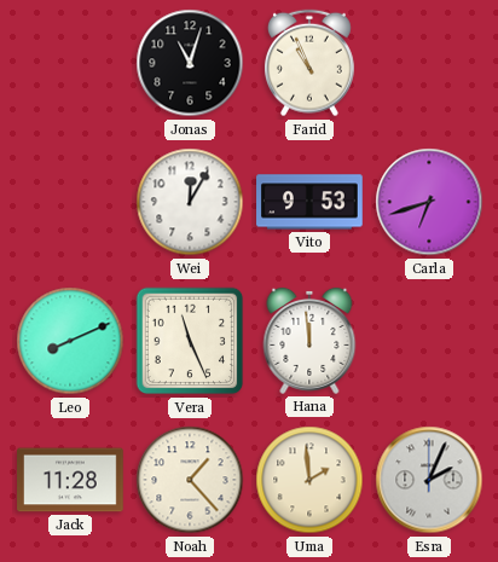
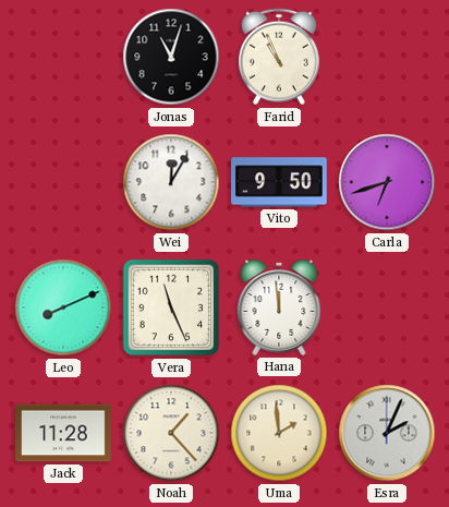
Vito: 9:53 -> 9:50
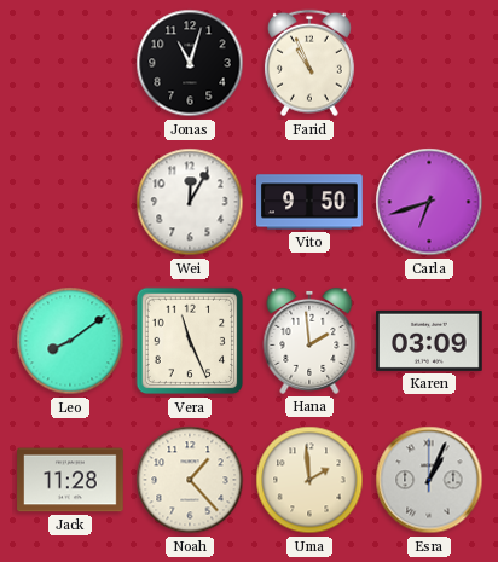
Leo: 8:11 -> 8:09
Hana: 11:59 -> 1:59
Karen: none -> 03:09
Esra: 2:04 -> 1:04
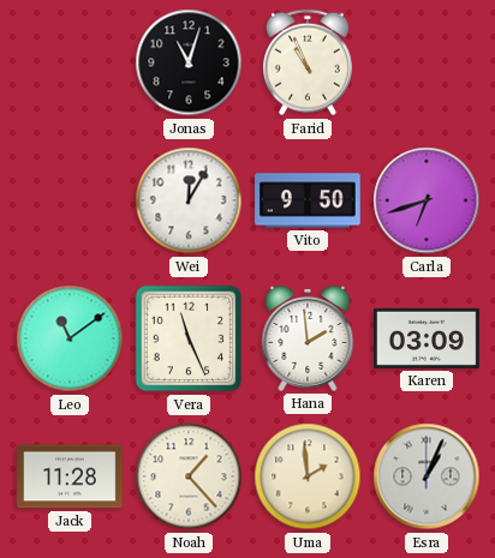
Leo: 8:09 -> 11:09
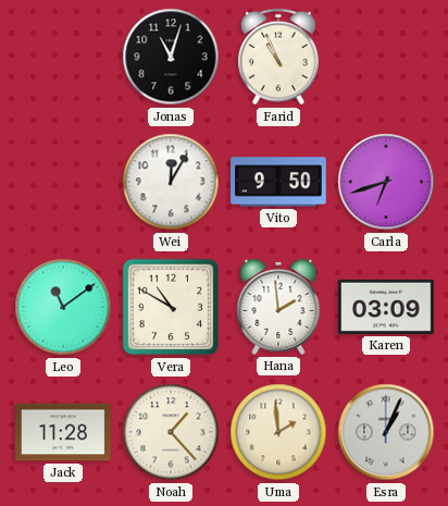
Vera: 11:26 -> 10:50
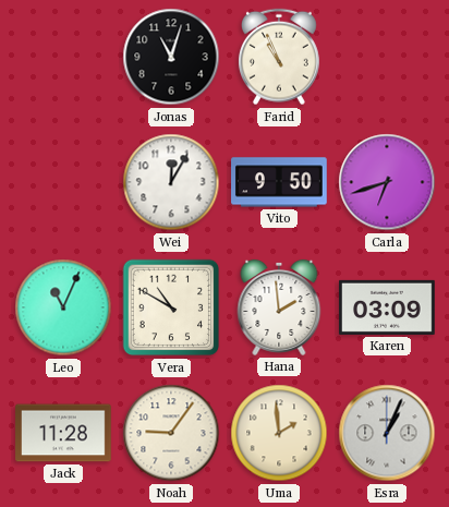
Leo: 11:09 -> 11:04
Noah: 1:23 -> 9:06
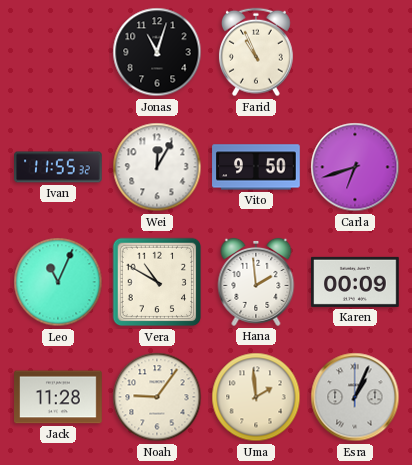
Ivan: none -> 11:55
Karen: 03:09 -> 00:09
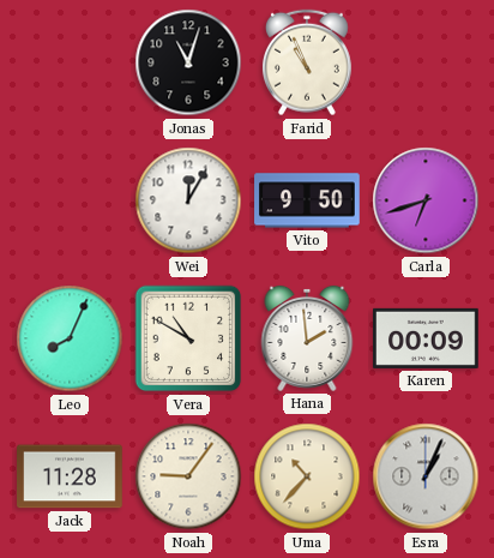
Ivan: 11:55 -> none
Leo: 11:04 -> 8:04
Uma: 1:59 -> 10:37
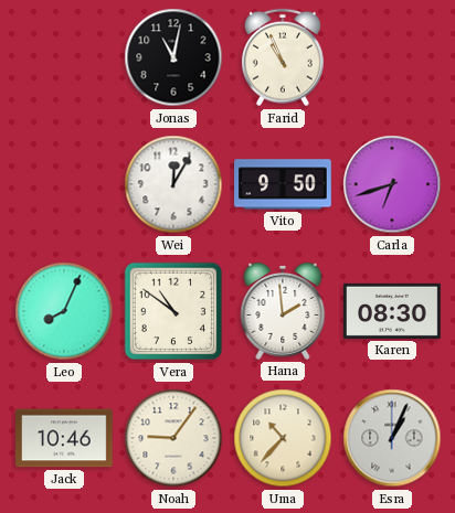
Jonas: 11:03 -> 11:02
Vera: 10:50 -> 10:51
Karen: 00:09 -> 08:30
Jack: 11:28 -> 10:46
